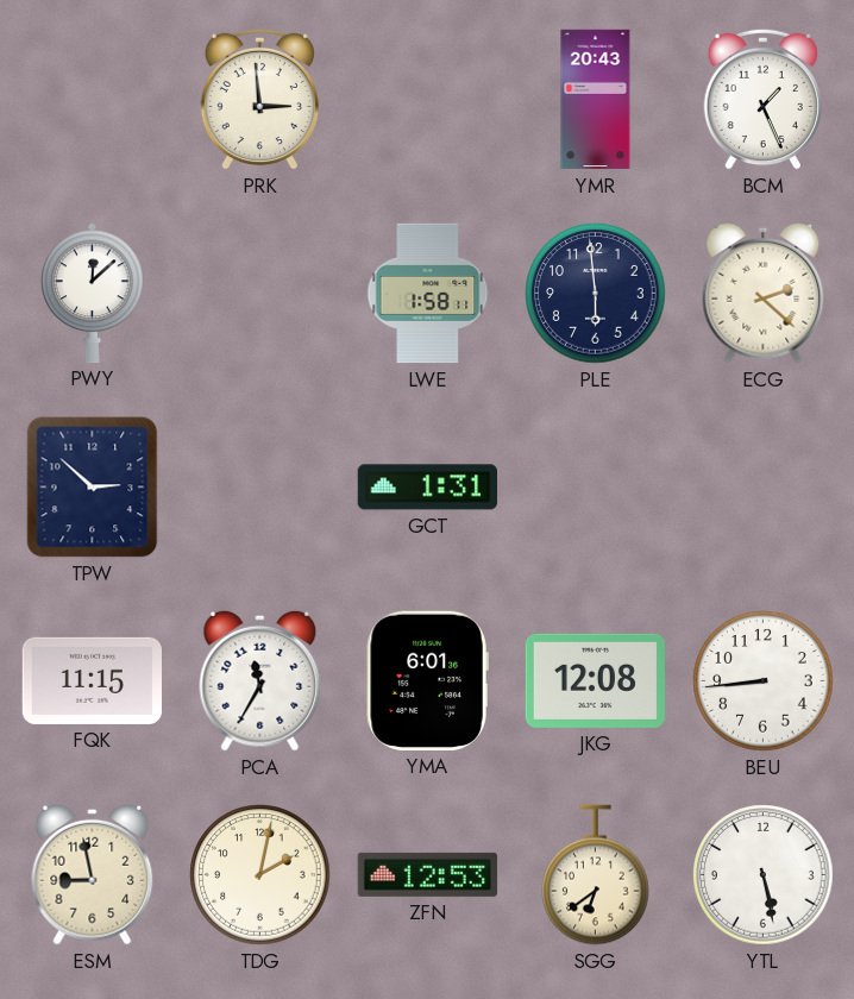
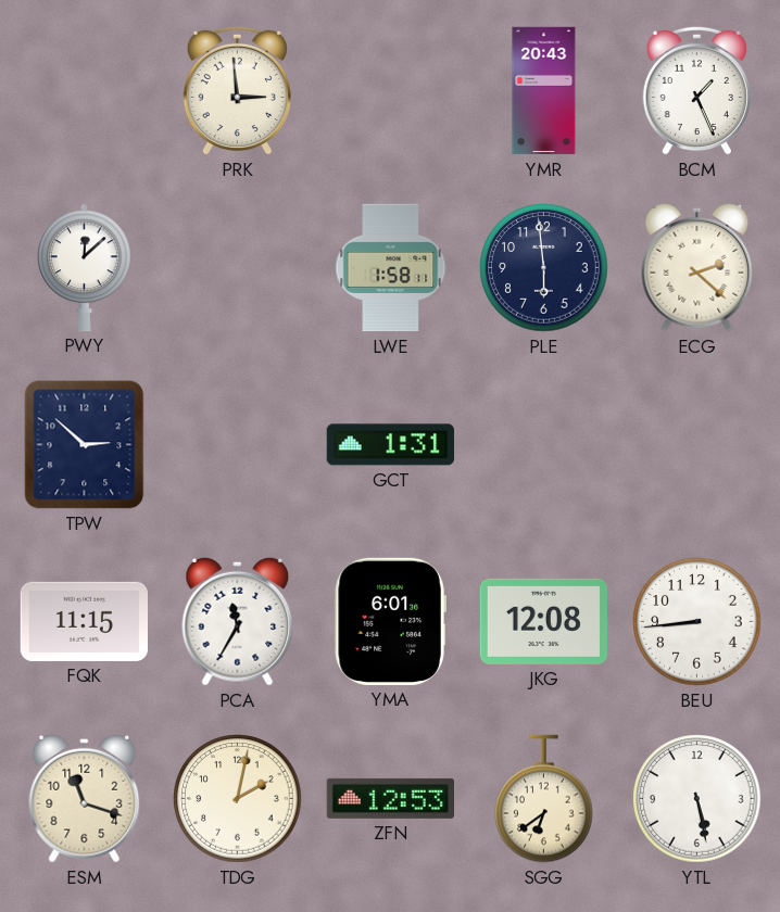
ESM: 8:58 -> 11:18
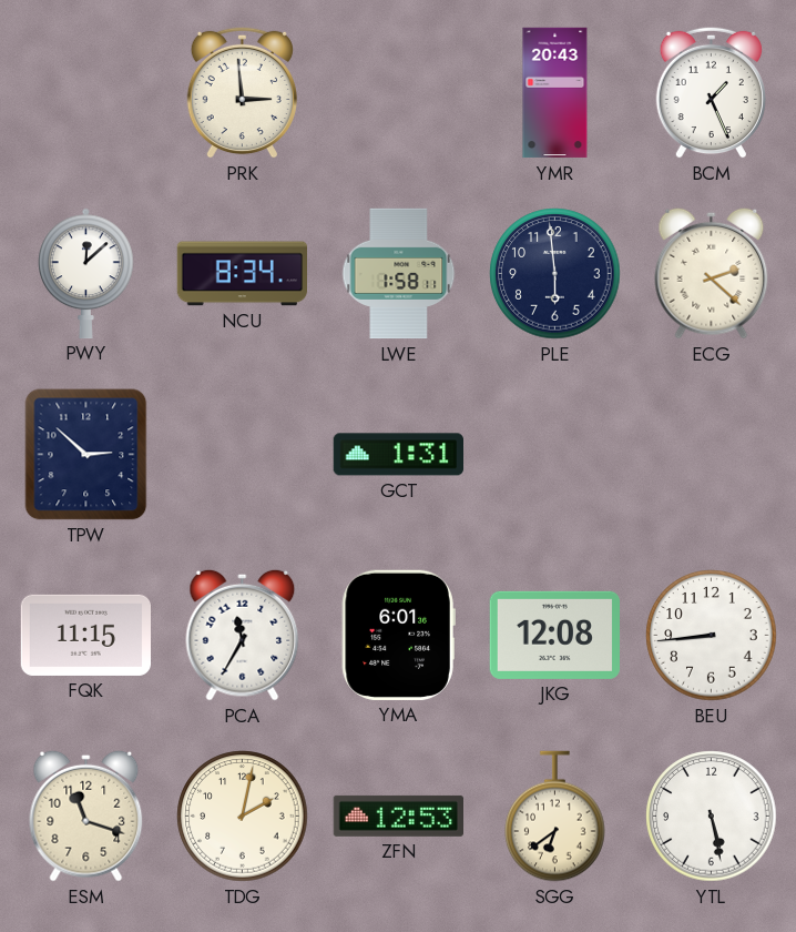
NCU: none -> 8:34
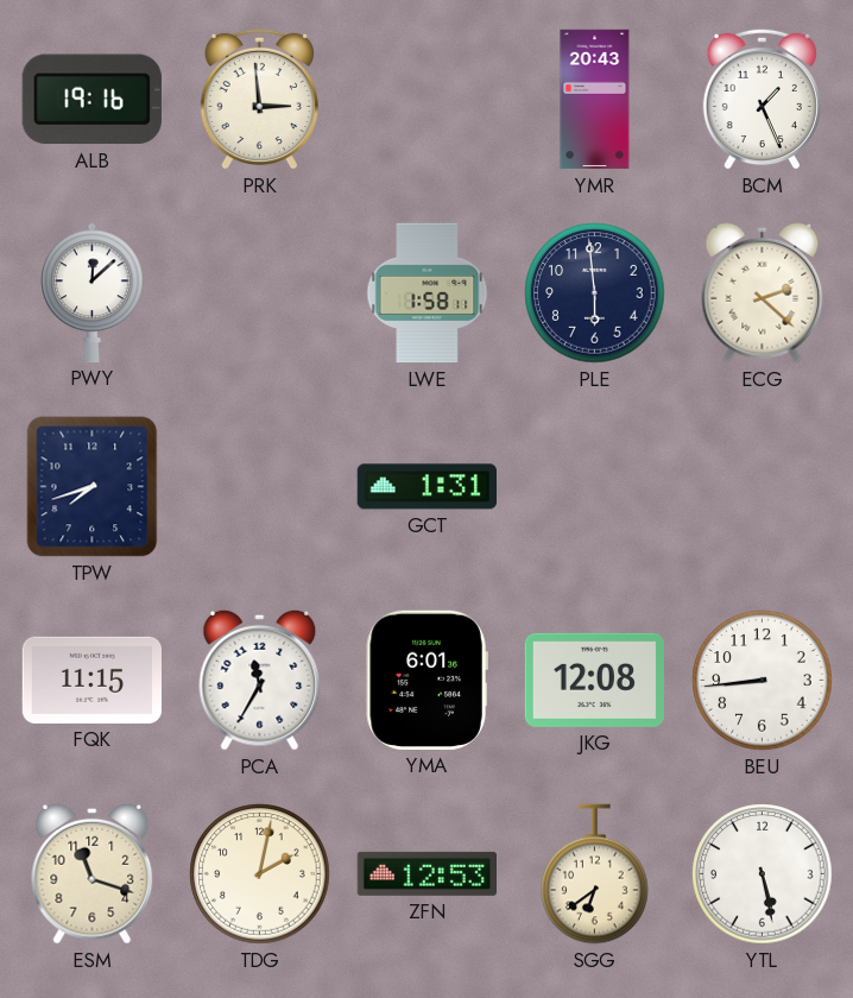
ALB: none -> 19:16
NCU: 8:34 -> none
TPW: 2:52 -> 7:42
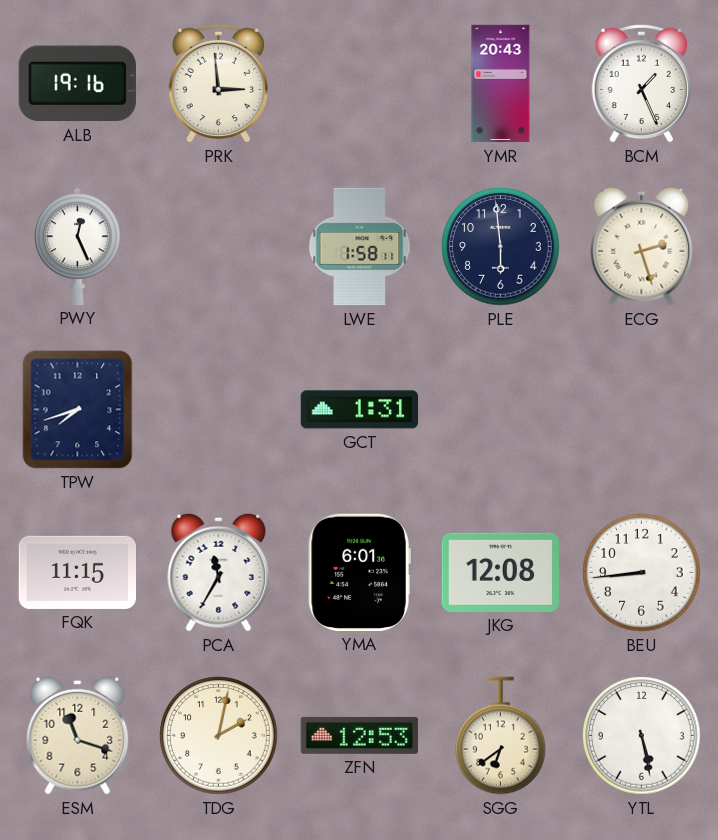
PWY: 12:08 -> 12:26
ECG: 2:22 -> 2:27
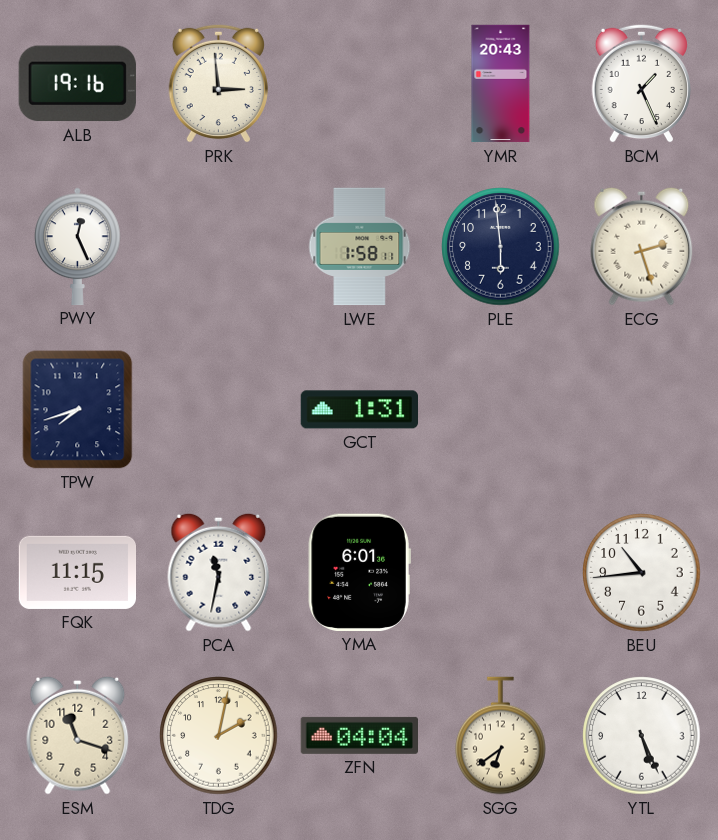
PCA: 11:35 -> 11:32
JKG: 12:08 -> none
BEU: 8:44 -> 10:44
ZFN: 12:53 -> 04:04
YTL: 5:28 -> 5:26
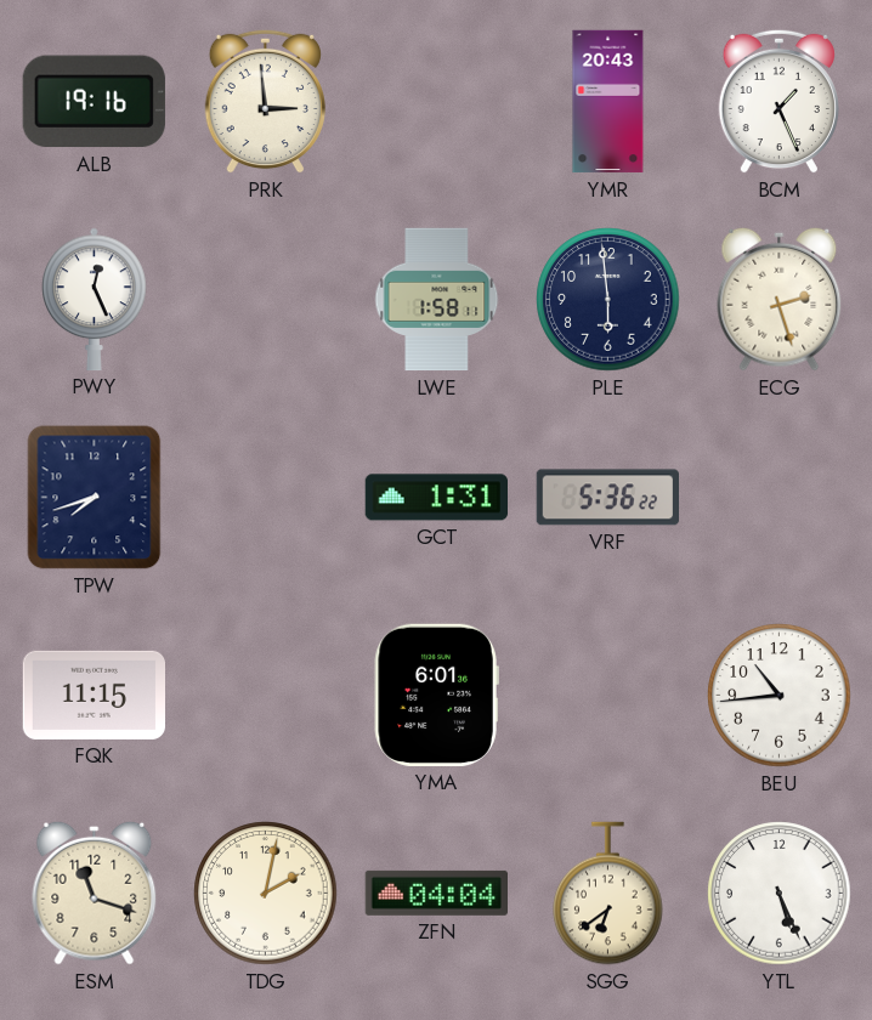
VRF: none -> 5:36
PCA: 11:32 -> none
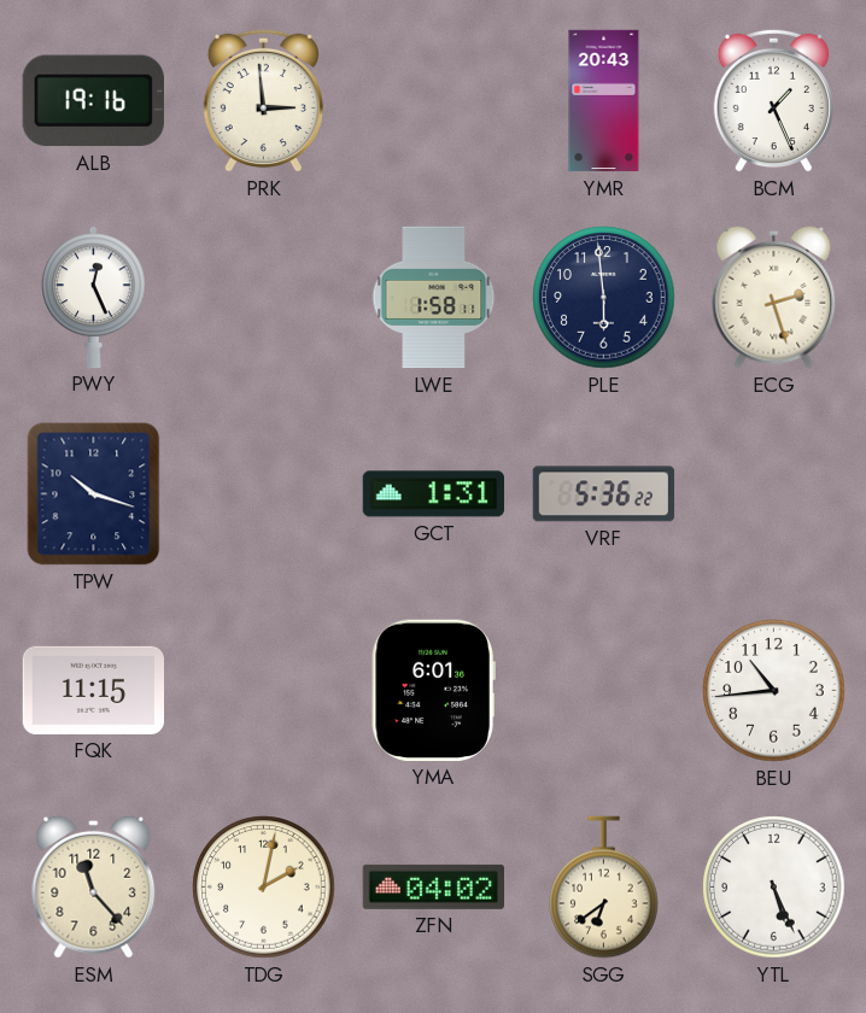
TPW: 7:42 -> 10:18
ESM: 11:18 -> 11:23
ZFN: 04:04 -> 04:02
